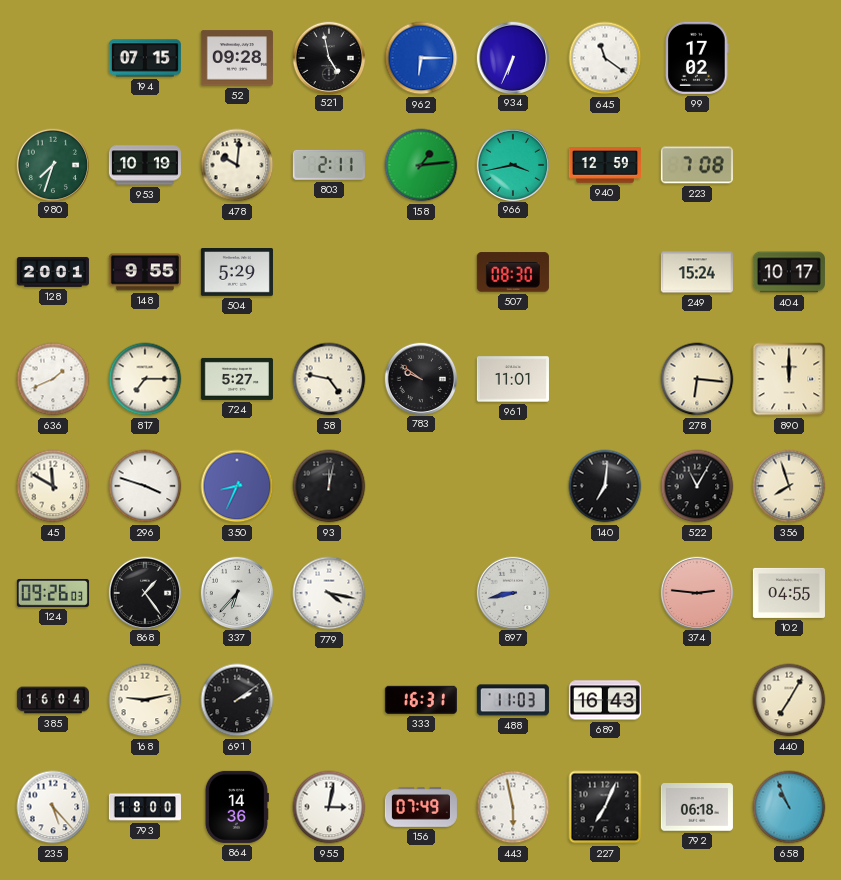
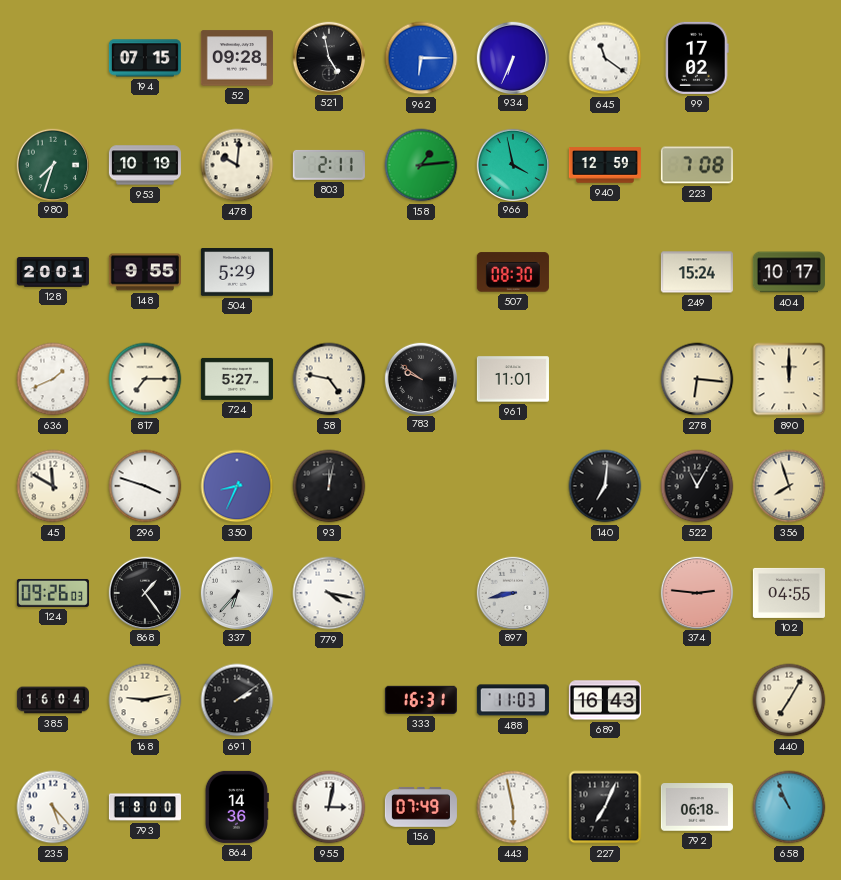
966: 3:43 -> 3:58
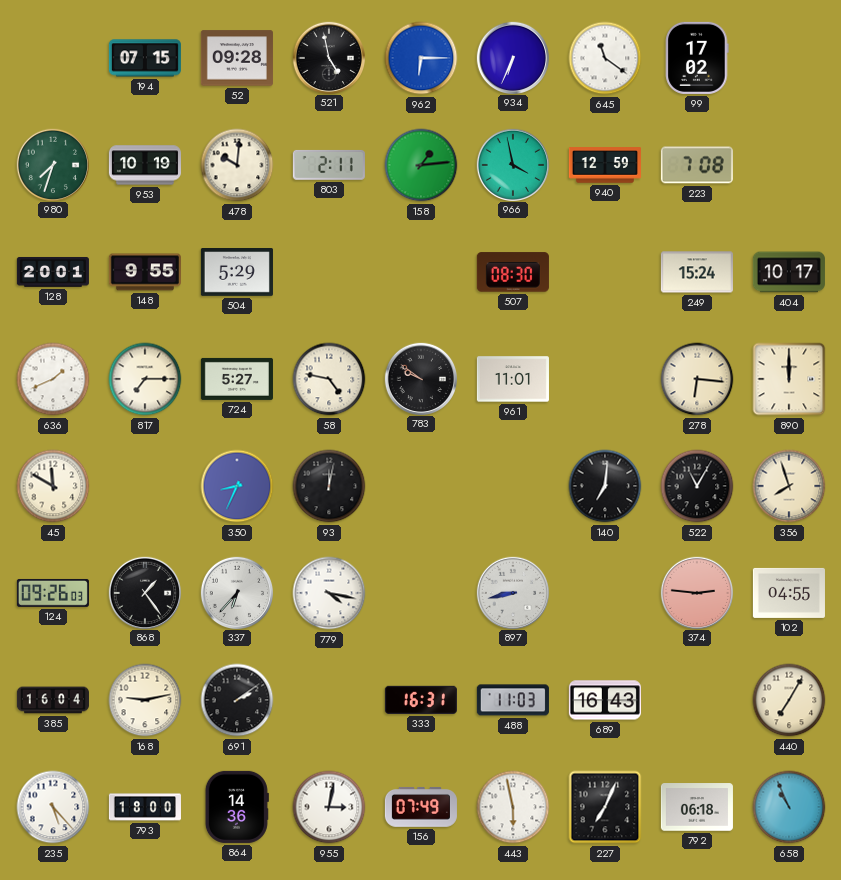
296: 3:48 -> none
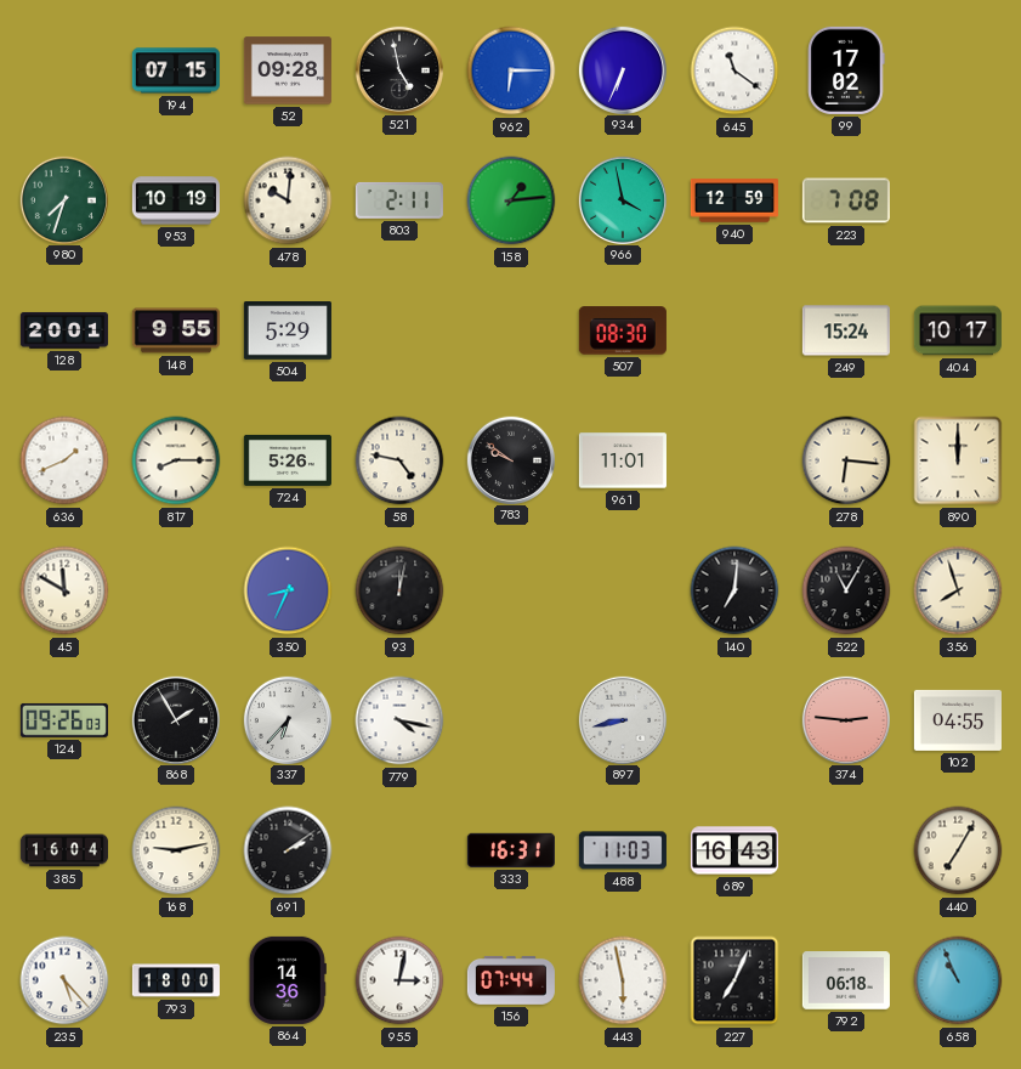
817: 7:15 -> 8:15
724: 5:27 -> 5:26
868: 1:24 -> 1:55
156: 07:49 -> 07:44
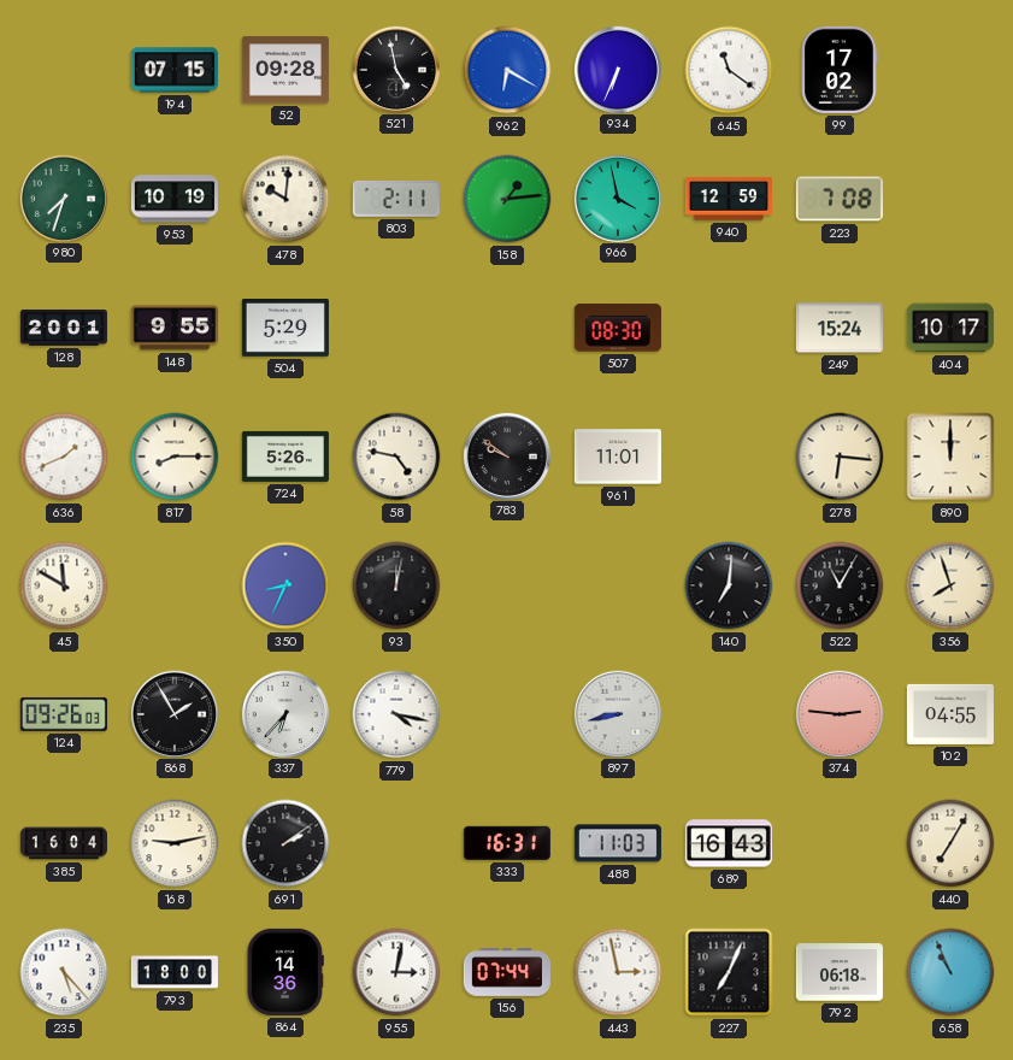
962: 6:15 -> 6:20
443: 5:58 -> 2:58
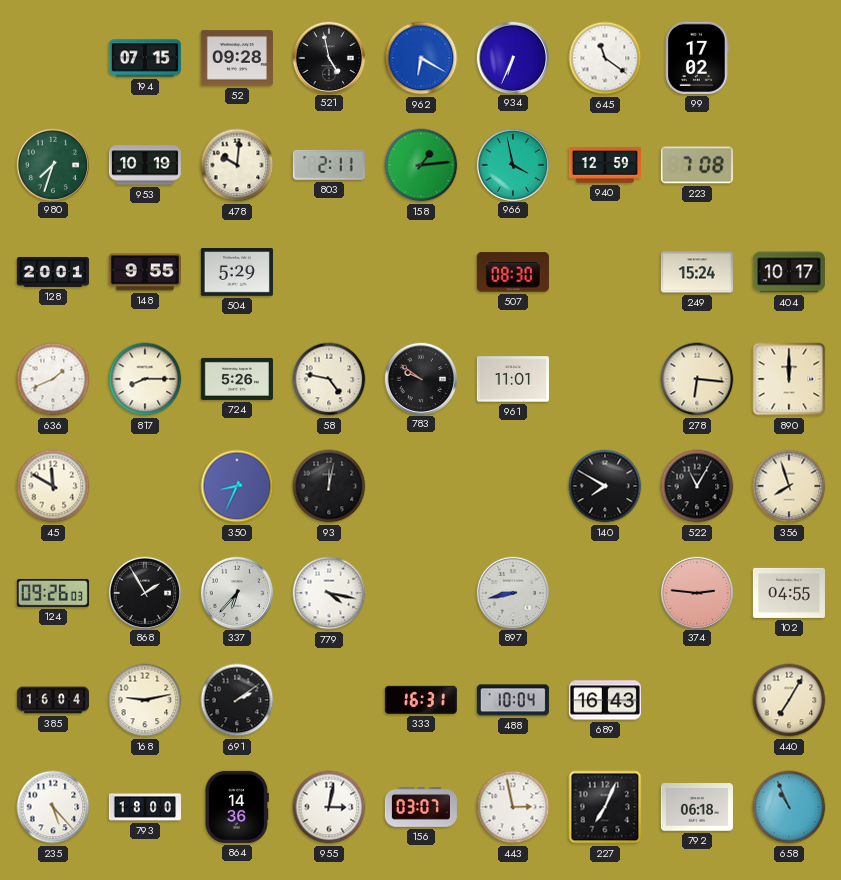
140: 7:01 -> 7:50
488: 11:03 -> 10:04
156: 07:44 -> 03:07
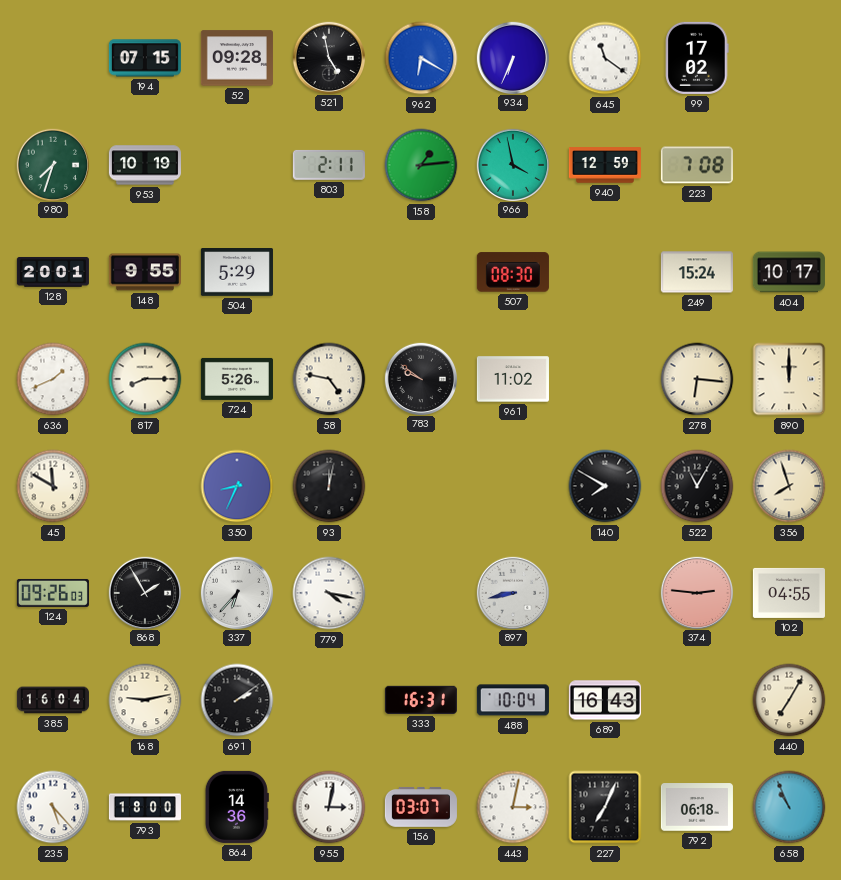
478: 10:01 -> none
961: 11:01 -> 11:02
443: 2:58 -> 3:02
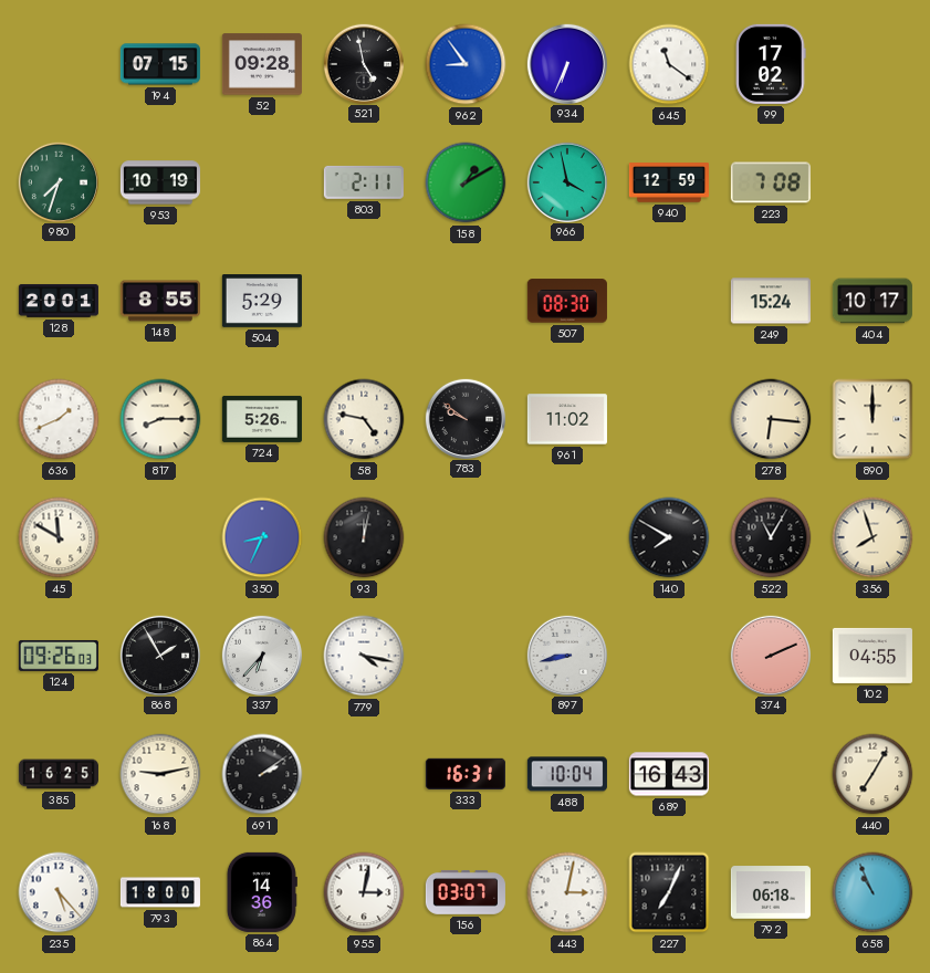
962: 6:20 -> 8:54
158: 1:14 -> 1:10
148: 9:55 -> 8:55
374: 2:46 -> 2:11
385: 16:04 -> 16:25
